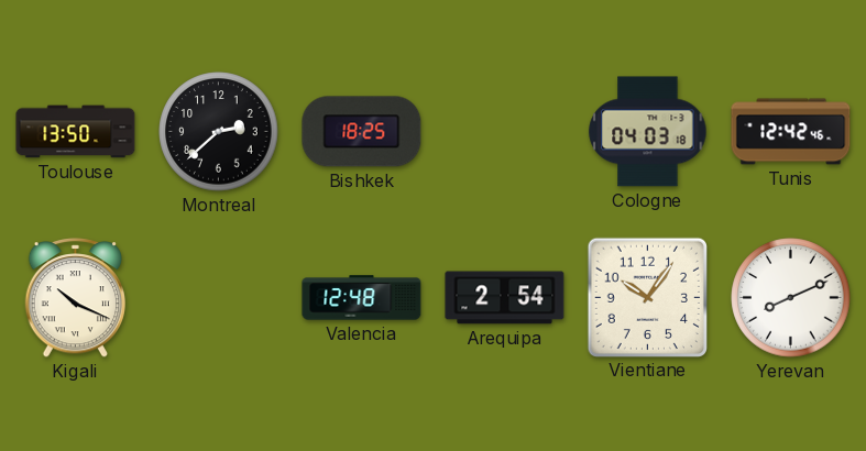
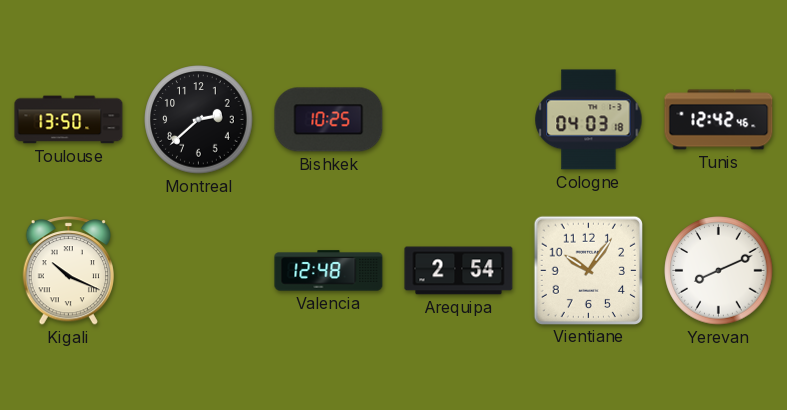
Bishkek: 18:25 -> 10:25
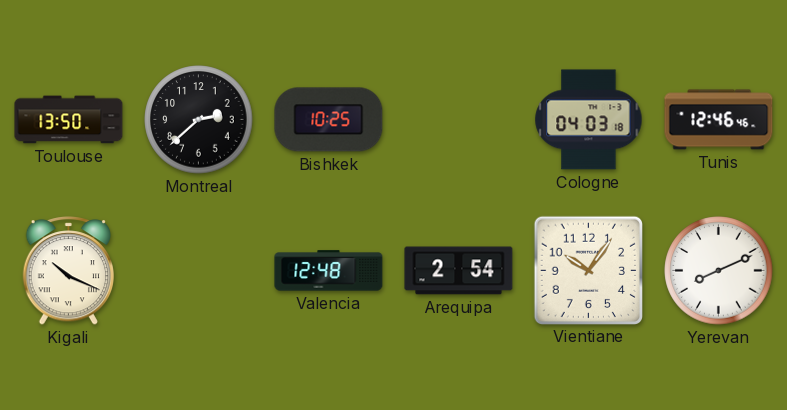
Tunis: 12:42 -> 12:46
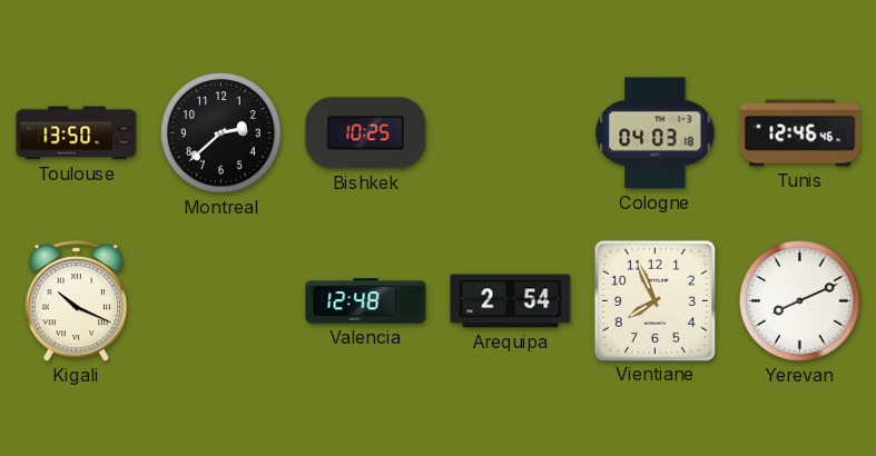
Vientiane: 10:06 -> 7:56
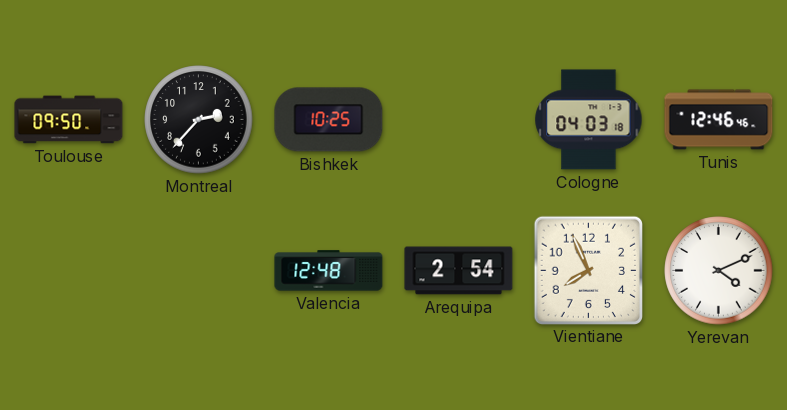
Toulouse: 13:50 -> 09:50
Montreal: 2:38 -> 2:37
Kigali: 10:19 -> none
Yerevan: 8:11 -> 4:11
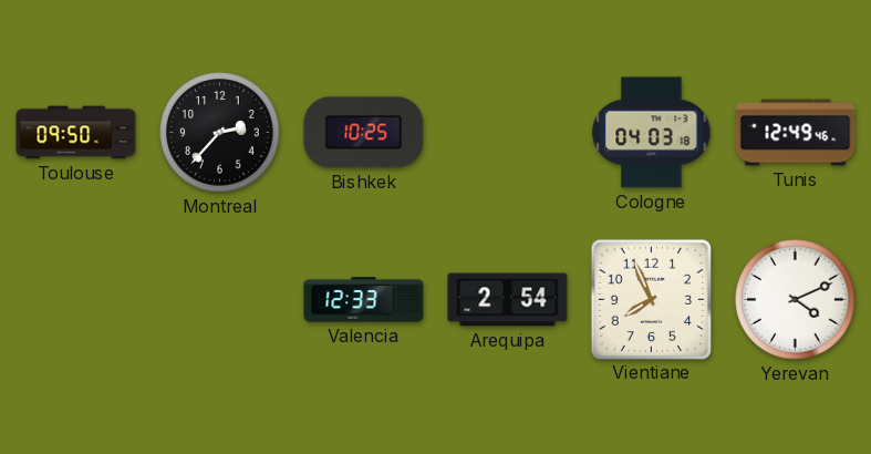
Tunis: 12:46 -> 12:49
Valencia: 12:48 -> 12:33
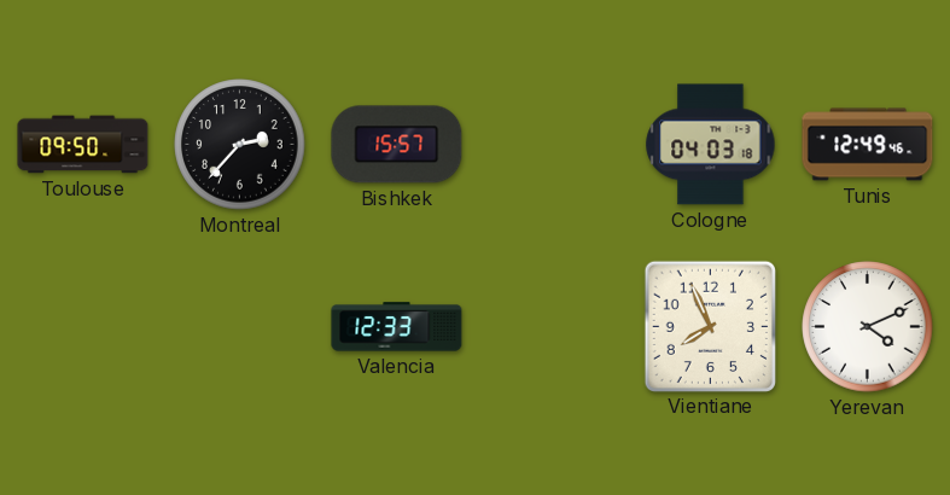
Bishkek: 10:25 -> 15:57
Arequipa: 2:54 -> none
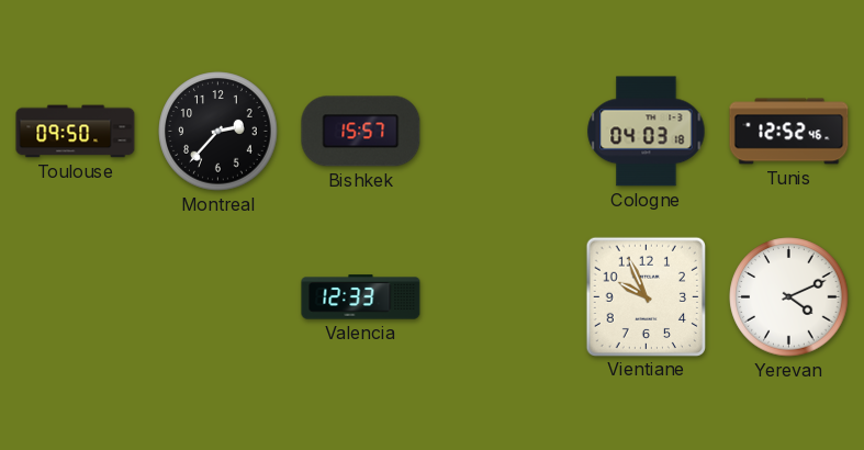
Tunis: 12:49 -> 12:52
Vientiane: 7:56 -> 9:56
